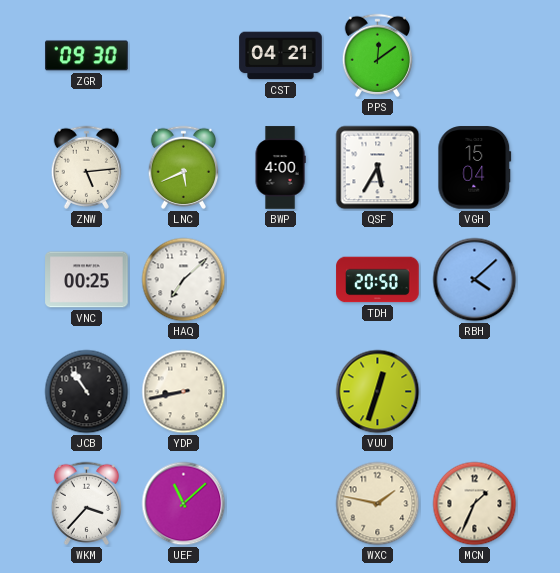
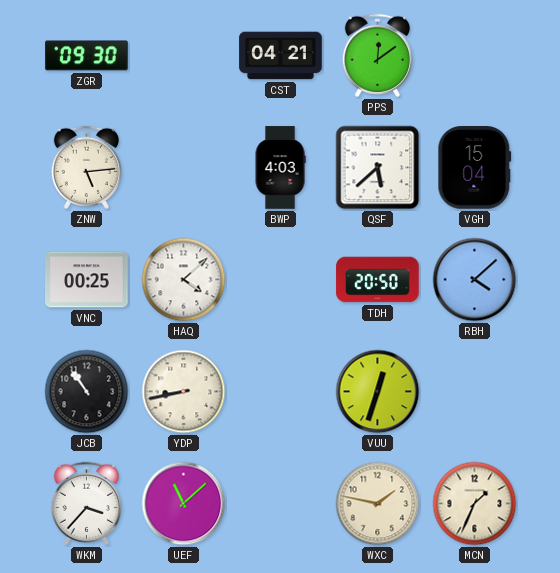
LNC: 5:41 -> none
BWP: 4:00 -> 4:03
QSF: 5:35 -> 5:38
HAQ: 7:08 -> 4:08
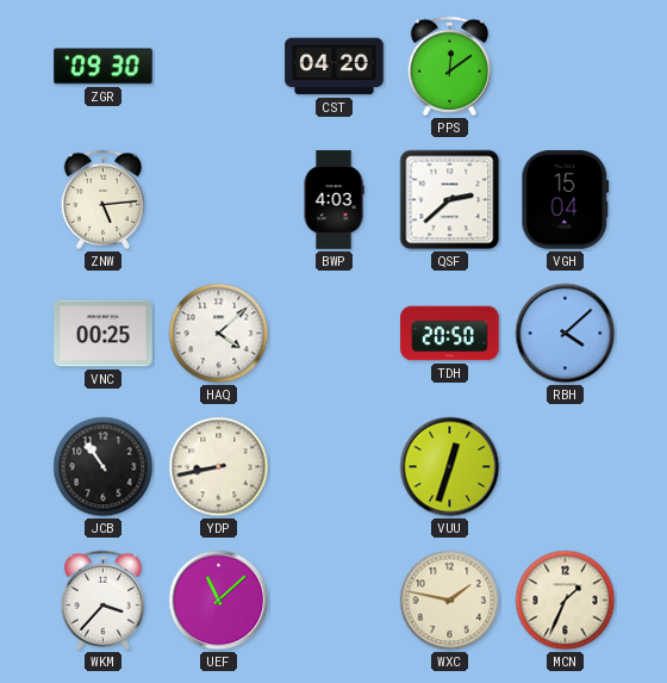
CST: 04:21 -> 04:20
QSF: 5:38 -> 2:38
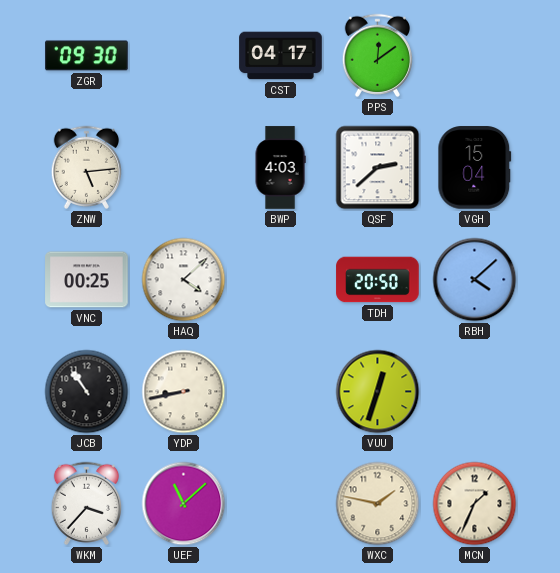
CST: 04:20 -> 04:17
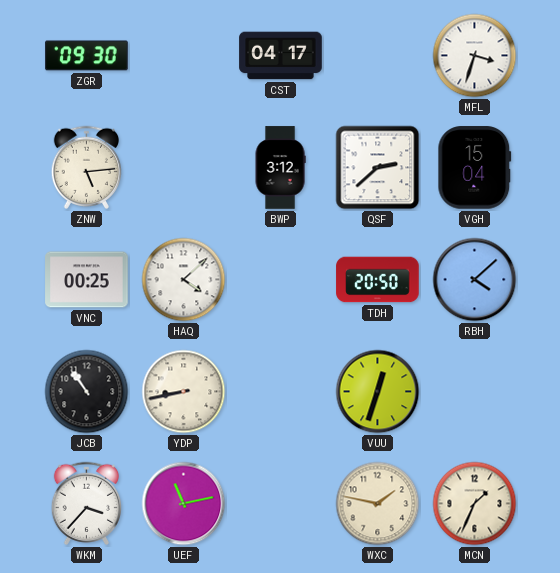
PPS: 12:09 -> none
MFL: none -> 3:33
BWP: 4:03 -> 3:12
UEF: 11:08 -> 11:13
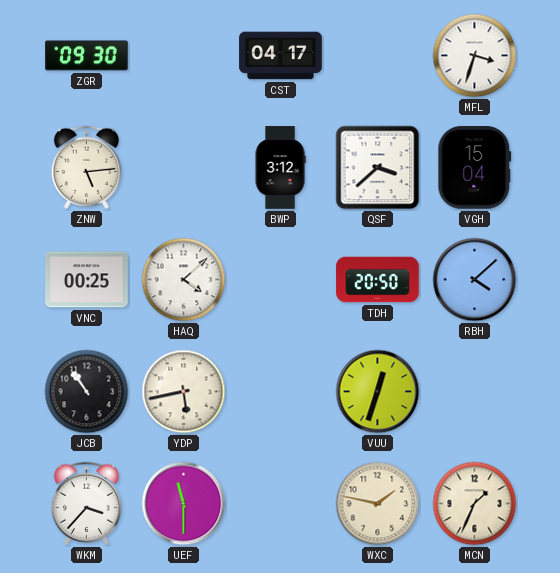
QSF: 2:38 -> 3:38
YDP: 8:43 -> 5:43
UEF: 11:13 -> 11:30
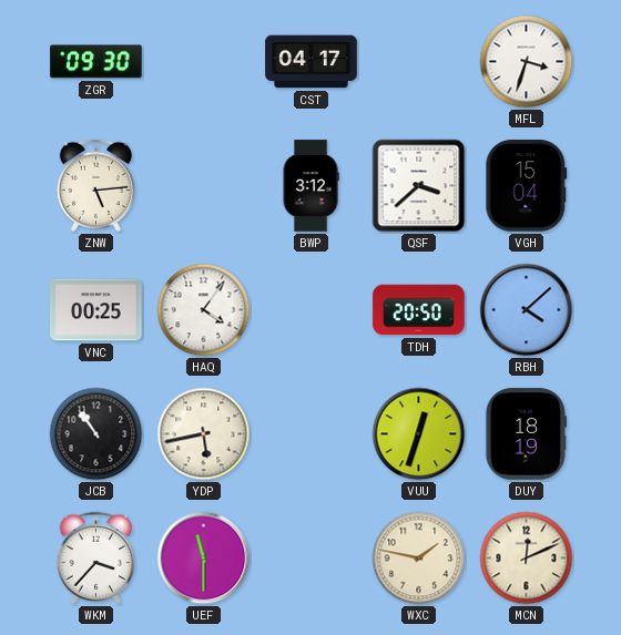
HAQ: 4:08 -> 4:06
DUY: none -> 18:19
MCN: 1:34 -> 12:11
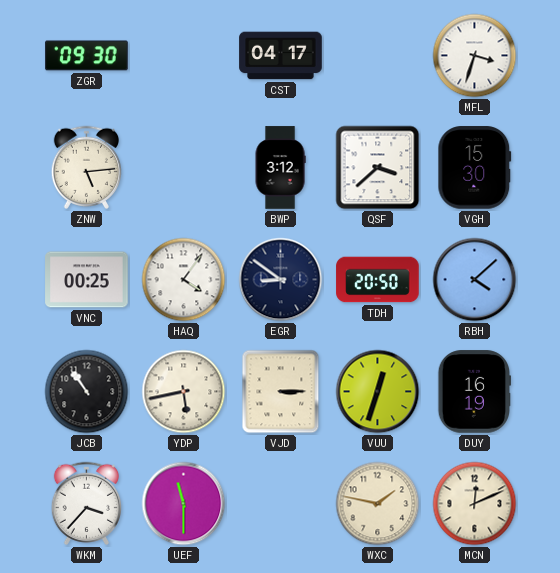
VGH: 15:04 -> 15:30
EGR: none -> 8:51
VJD: none -> 3:15
DUY: 18:19 -> 16:19
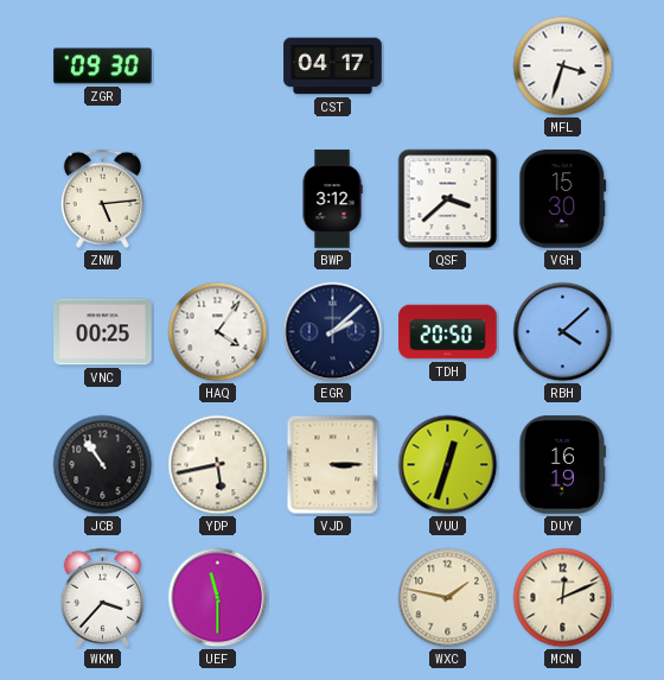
EGR: 8:51 -> 2:08
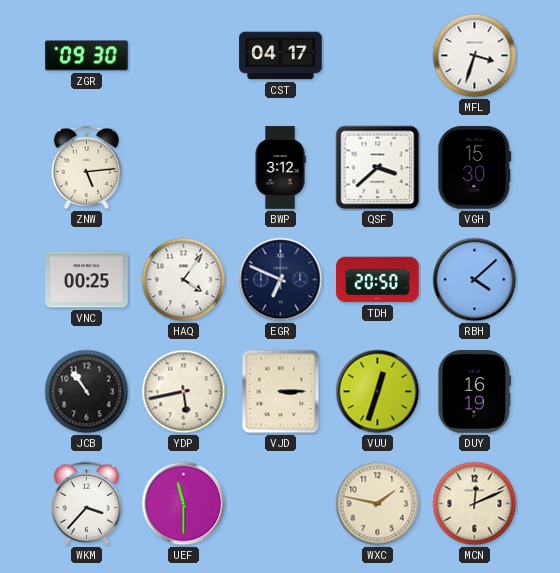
EGR: 2:08 -> 6:49
